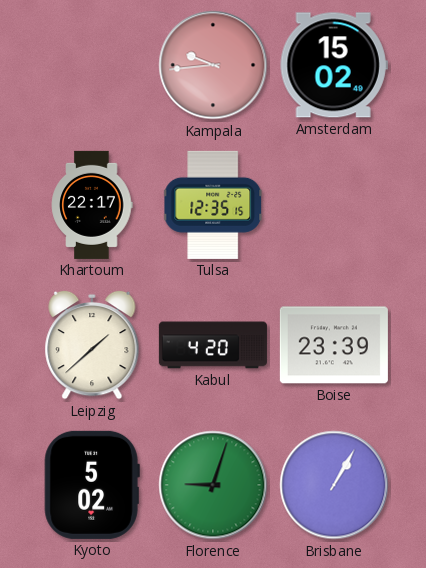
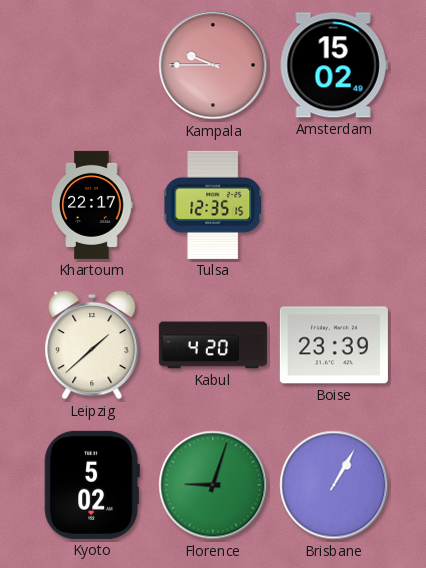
Kampala: 9:44 -> 9:45
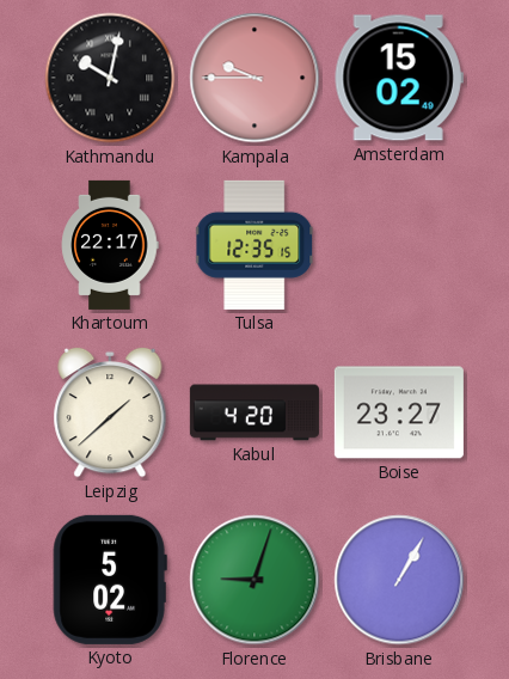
Kathmandu: none -> 10:02
Boise: 23:39 -> 23:27
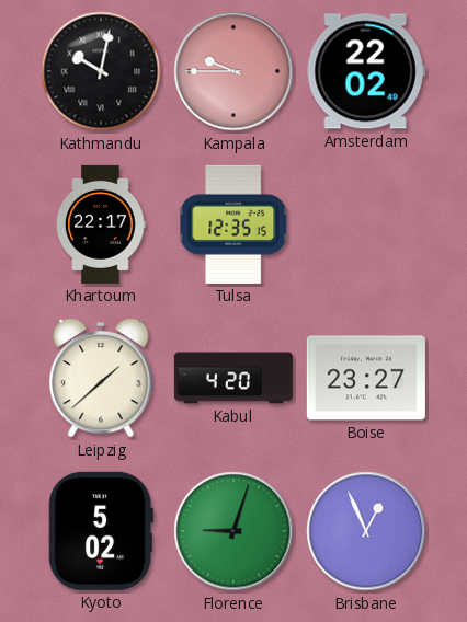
Amsterdam: 15:02 -> 22:02
Brisbane: 1:05 -> 12:56
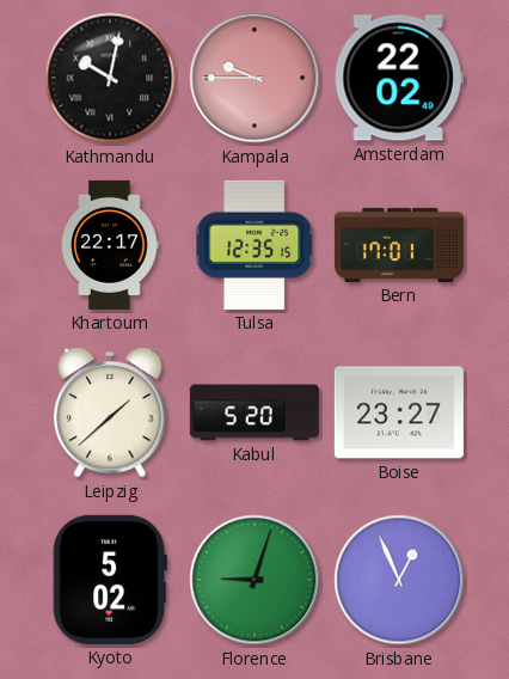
Bern: none -> 17:01
Kabul: 4:20 -> 5:20
